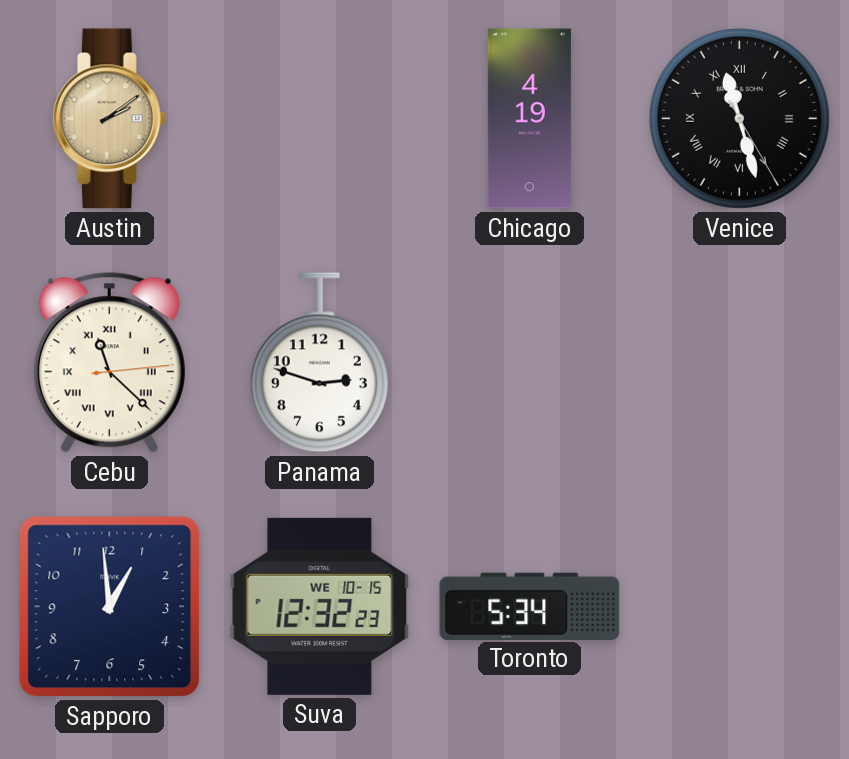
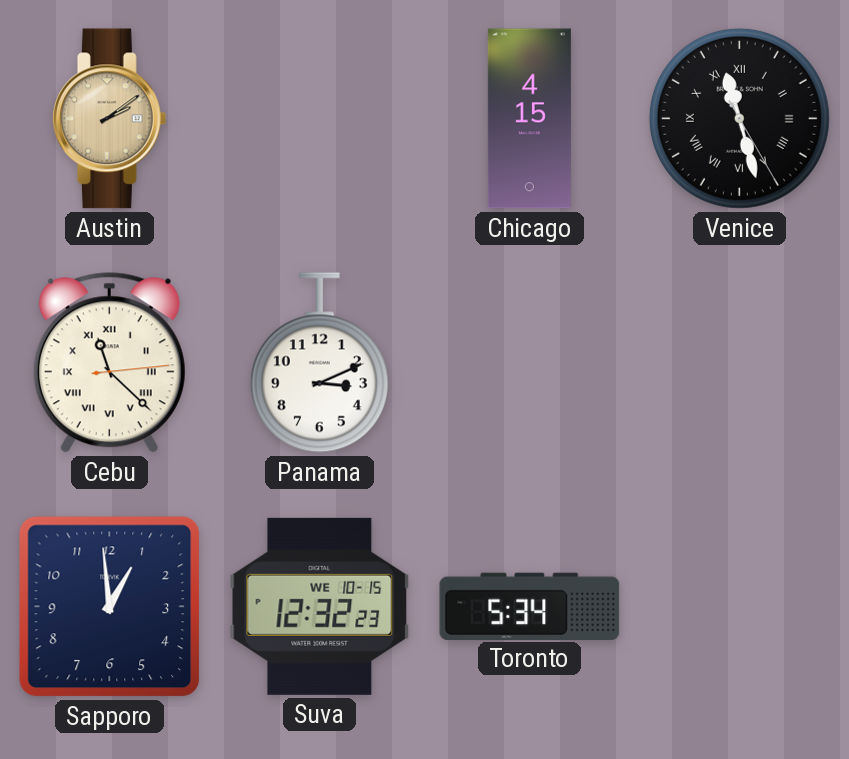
Chicago: 4:19 -> 4:15
Panama: 2:48 -> 3:11
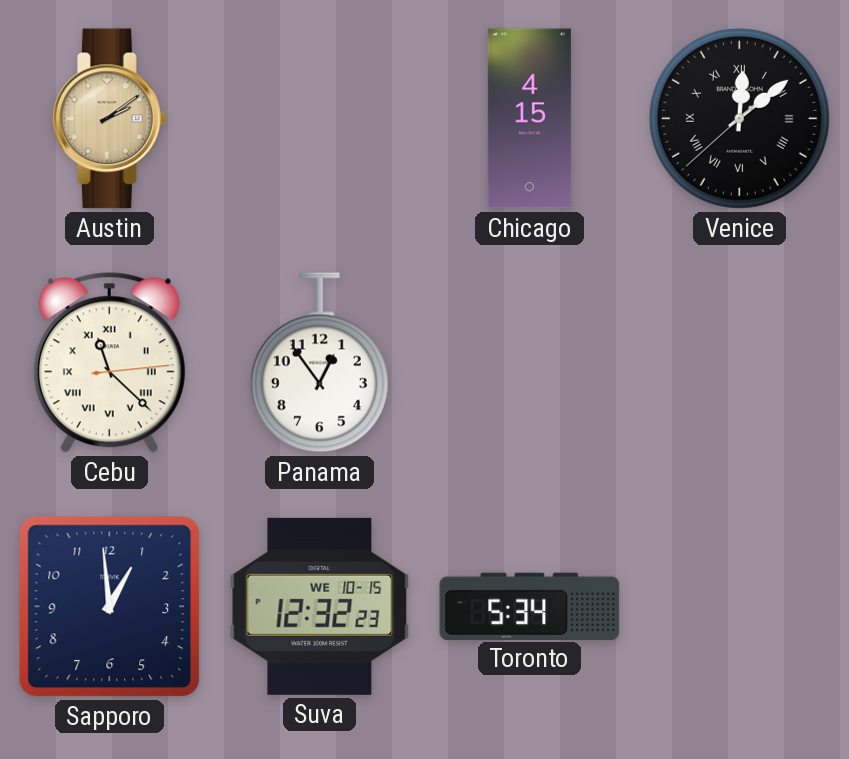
Venice: 11:27 -> 12:08
Panama: 3:11 -> 12:54
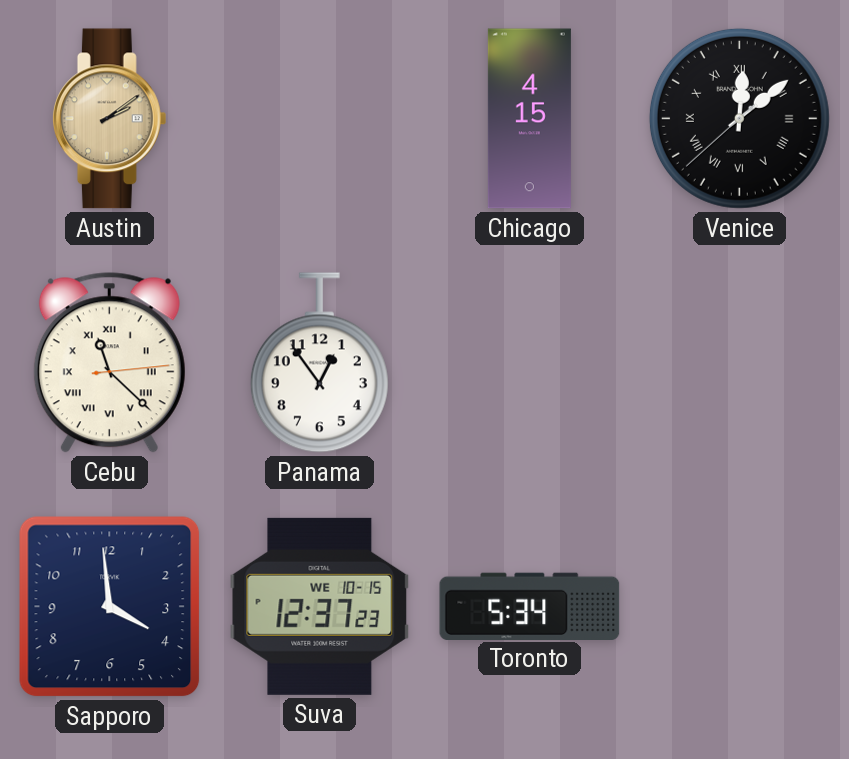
Sapporo: 12:59 -> 3:59
Suva: 12:32 -> 12:37
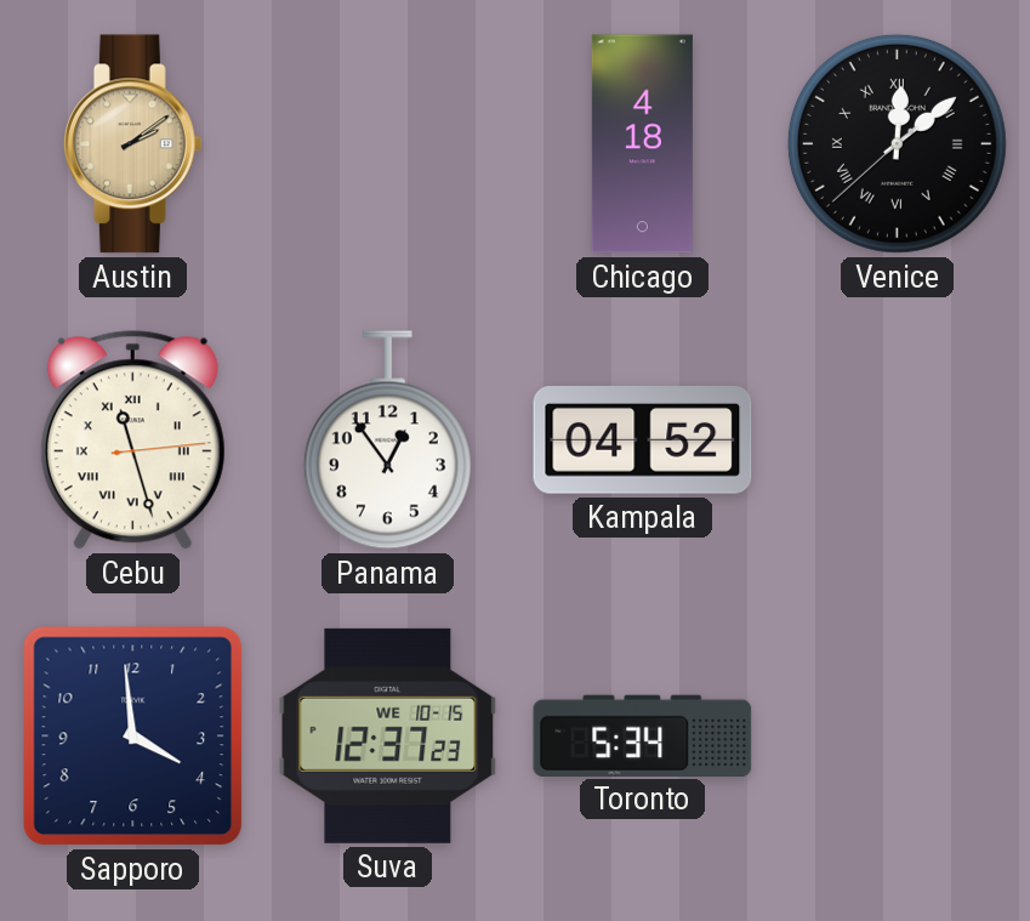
Chicago: 4:15 -> 4:18
Cebu: 11:22 -> 11:27
Kampala: none -> 04:52
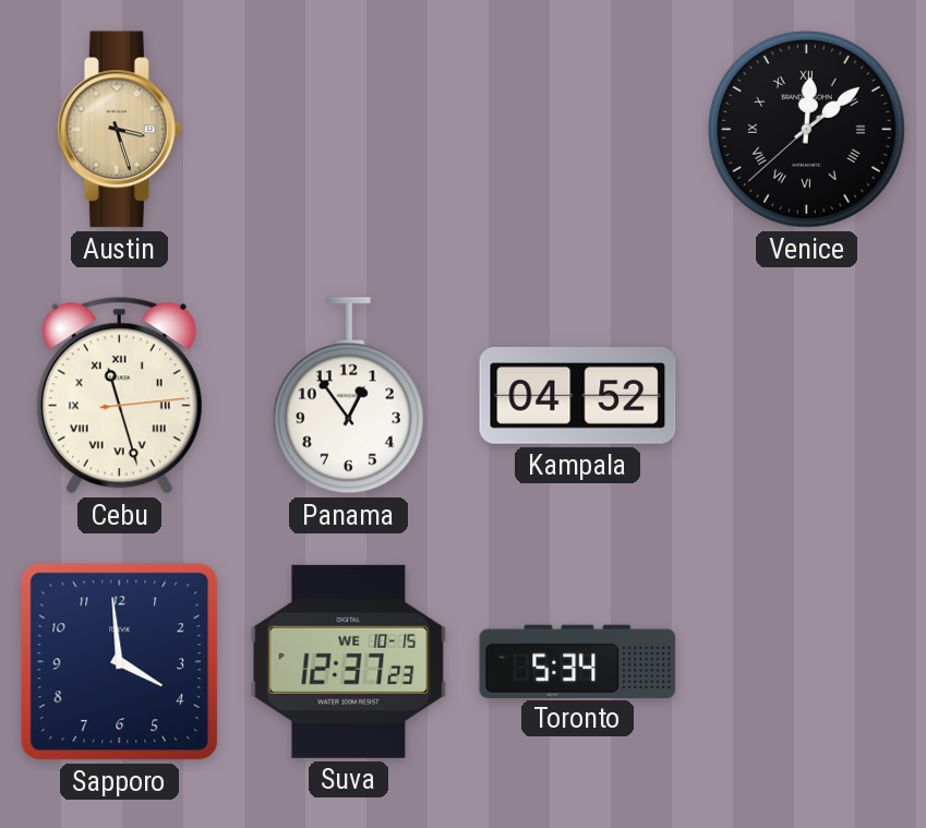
Austin: 2:09 -> 3:27
Chicago: 4:18 -> none
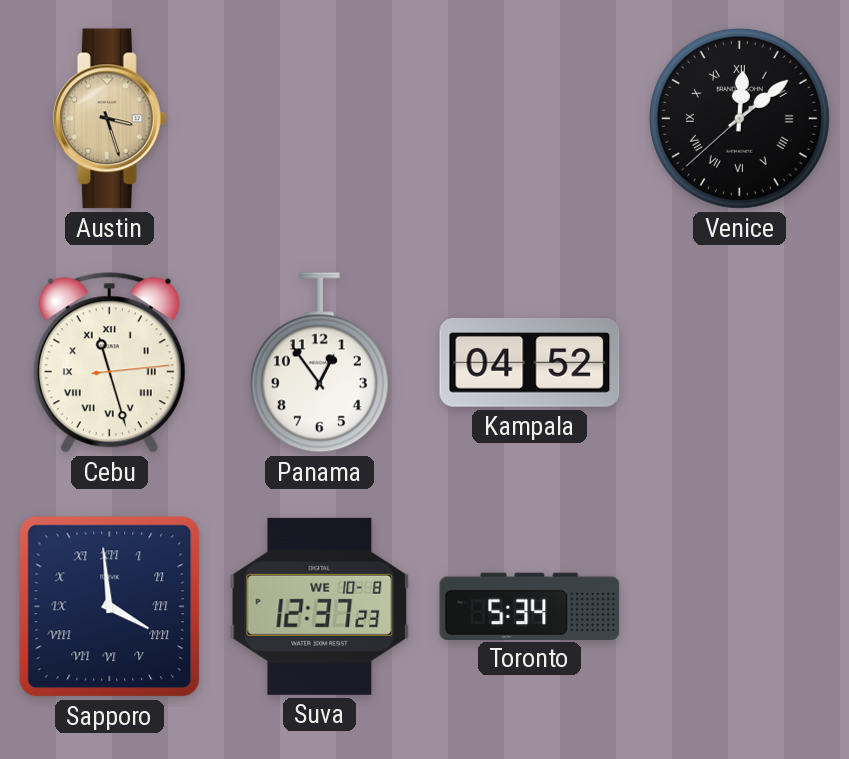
Sapporo numerals: Arabic -> Roman
Suva date: WE 10-15 -> WE 10-8
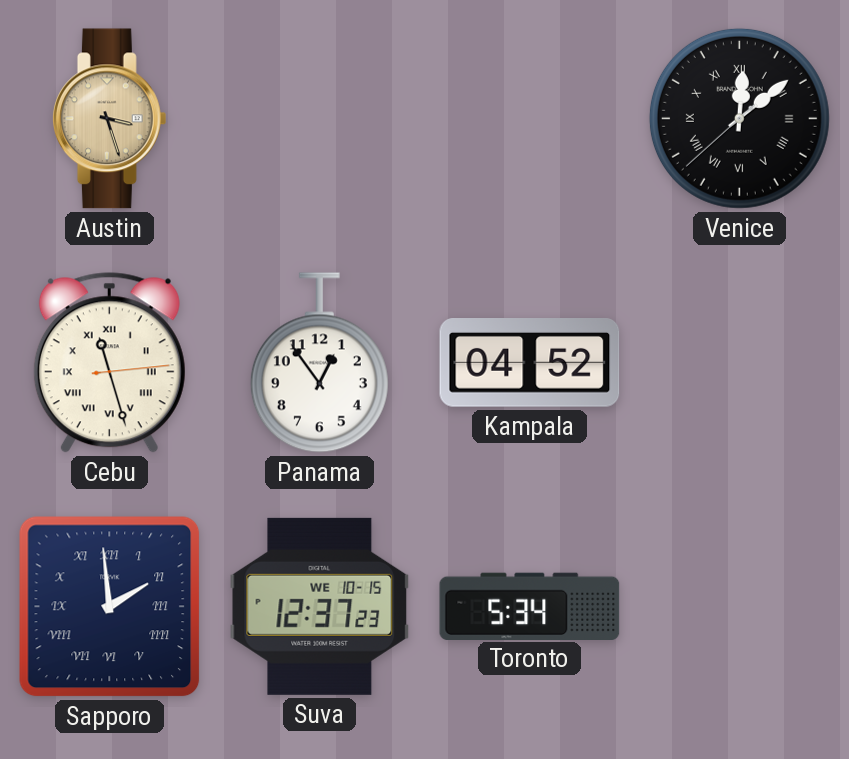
Sapporo: 3:59 -> 1:59
Suva date: WE 10-8 -> WE 10-15
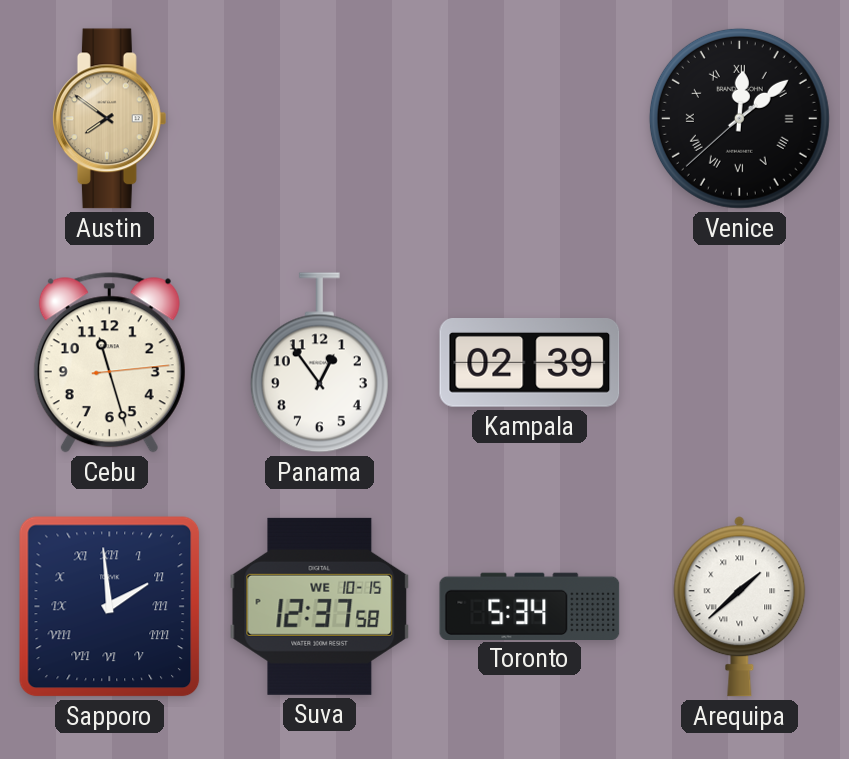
Austin: 3:27 -> 7:51
Cebu numerals: Roman -> Arabic
Kampala: 04:52 -> 02:39
Suva: 12:37:23 -> 12:37:58
Arequipa: none -> 1:38
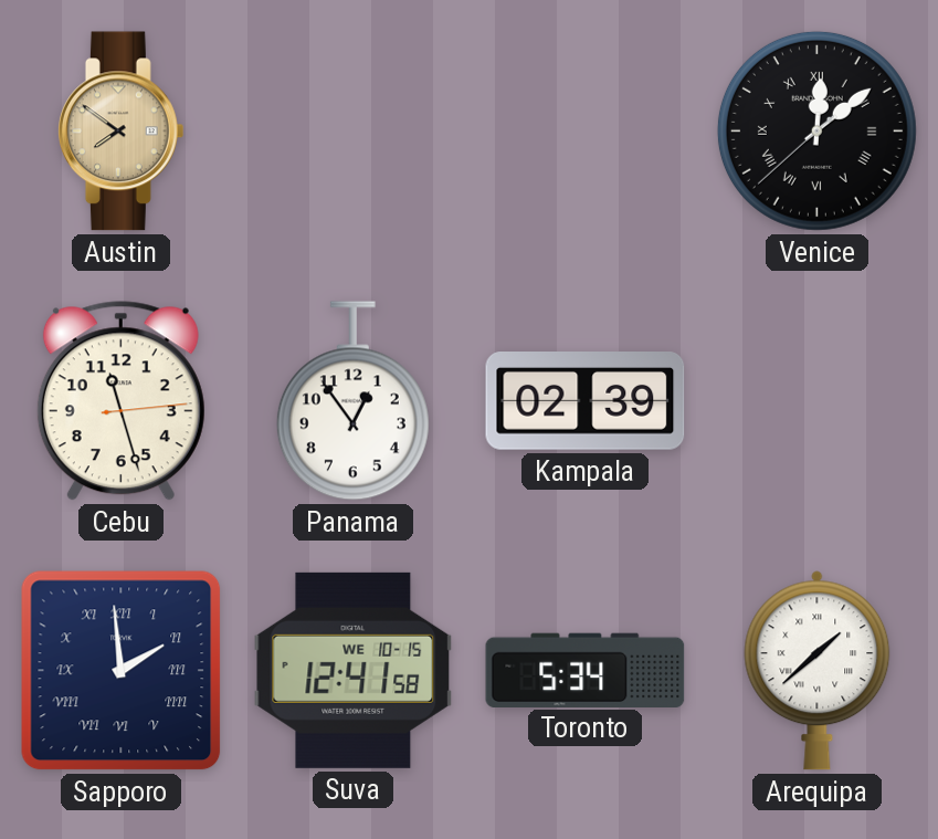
Suva: 12:37 -> 12:41
